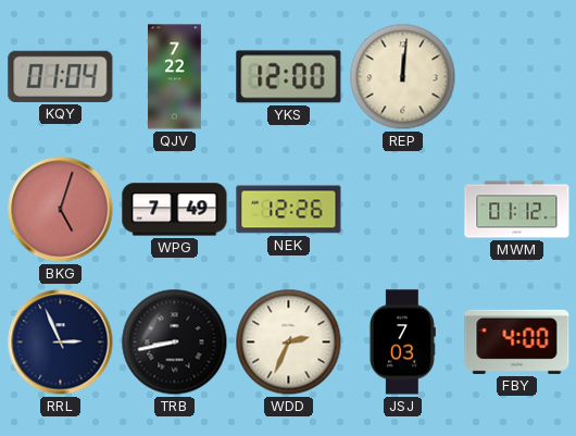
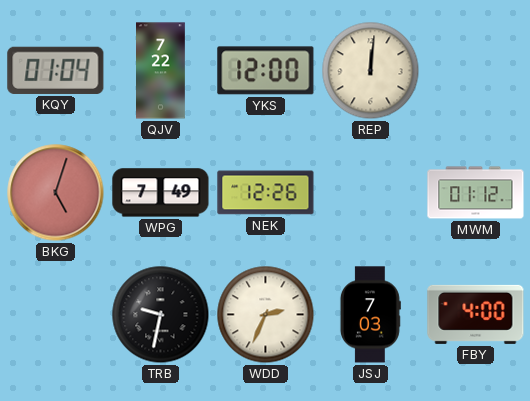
RRL: 2:56 -> none
TRB: 8:43 -> 9:32
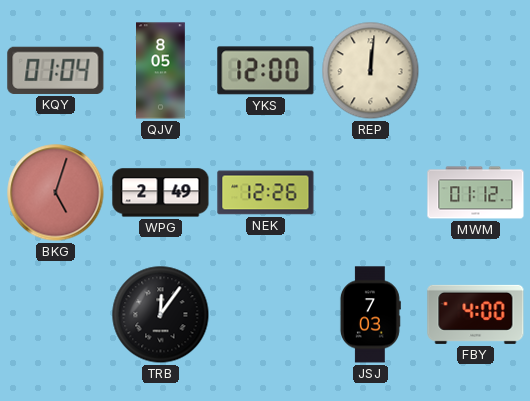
QJV: 7:22 -> 8:05
WPG: 7:49 -> 2:49
TRB: 9:32 -> 12:06
WDD: 2:34 -> none
